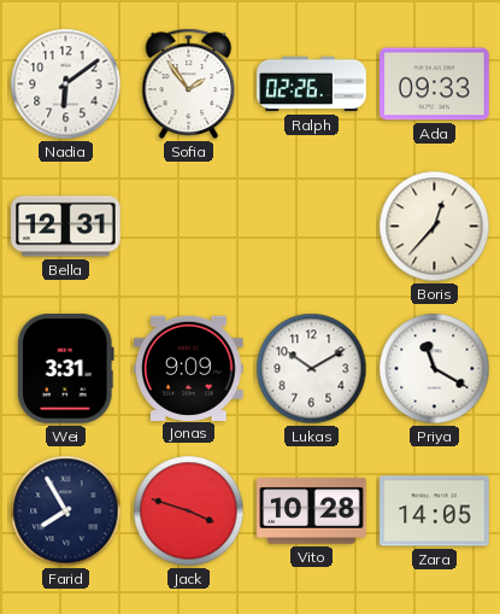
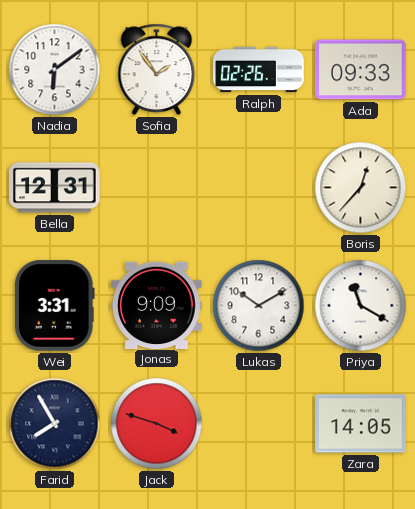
Vito: 10:28 -> none
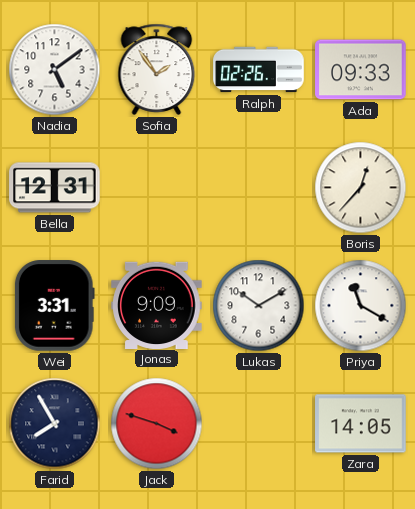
Nadia: 6:09 -> 5:09
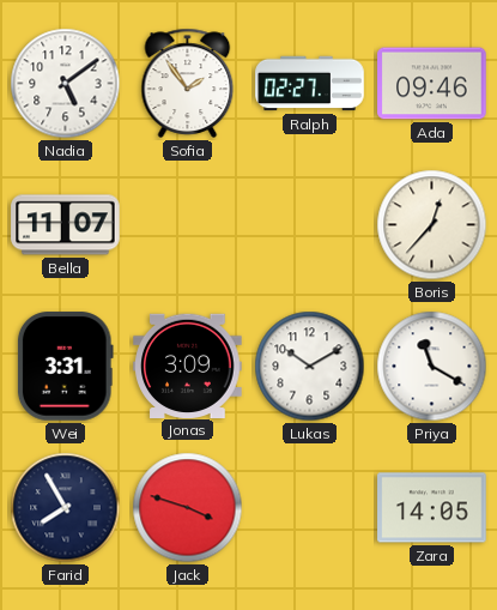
Ralph: 02:26 -> 02:27
Ada: 09:33 -> 09:46
Bella: 12:31 -> 11:07
Jonas: 9:09 -> 3:09
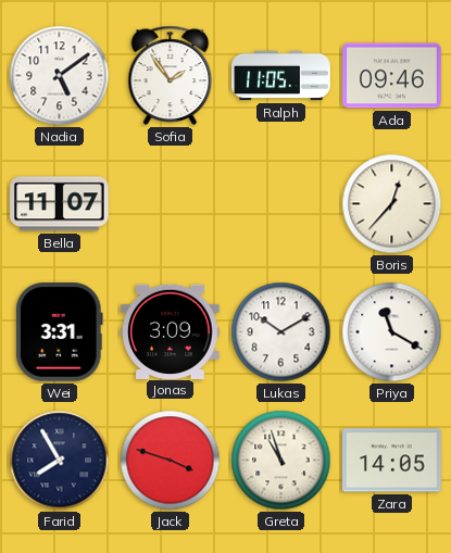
Ralph: 02:27 -> 11:05
Greta: none -> 10:57
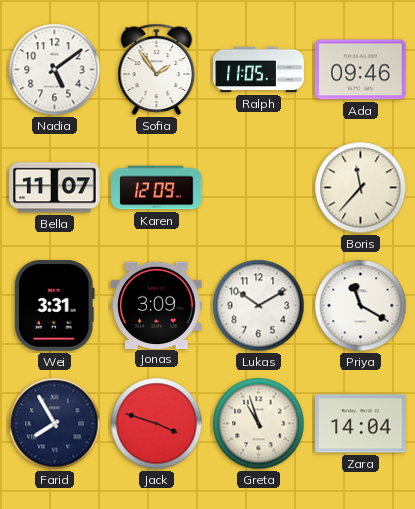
Karen: none -> 12:09
Boris: 12:37 -> 11:37
Zara: 14:05 -> 14:04
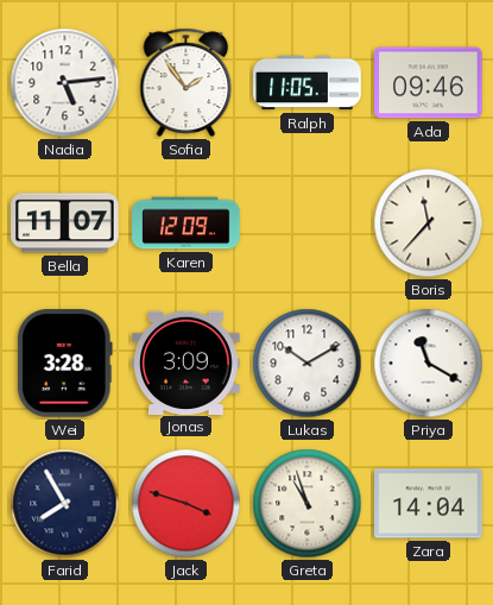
Nadia: 5:09 -> 5:14
Wei: 3:31 -> 3:28
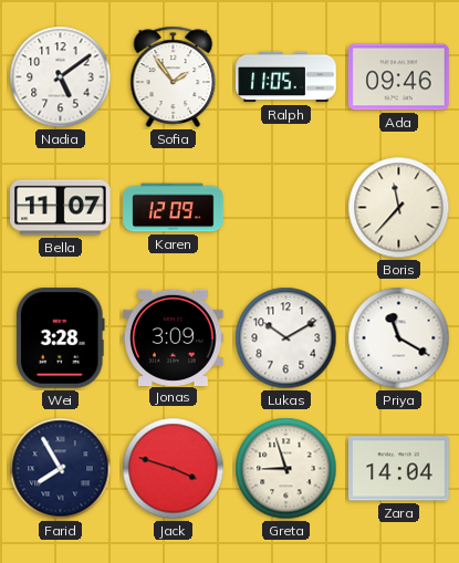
Nadia: 5:14 -> 5:09
Greta: 10:57 -> 8:57
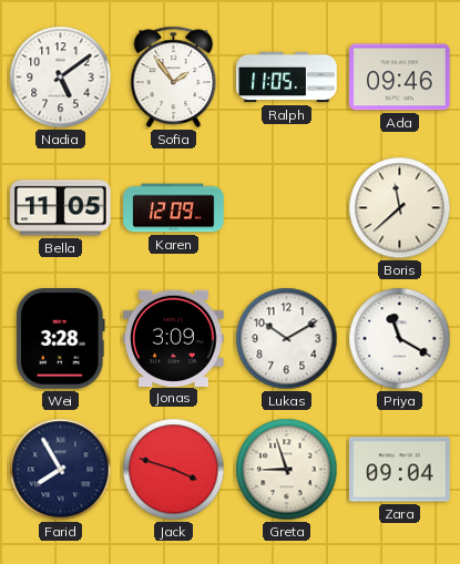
Bella: 11:07 -> 11:05
Boris: 11:37 -> 11:38
Zara: 14:04 -> 09:04
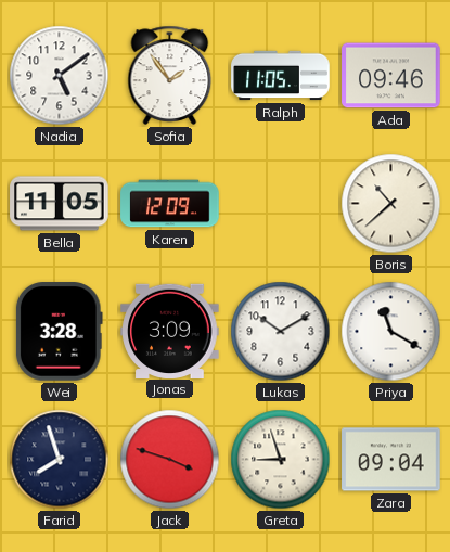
Boris: 11:38 -> 10:38
Farid: 7:55 -> 7:57
